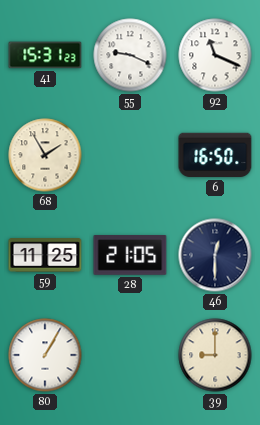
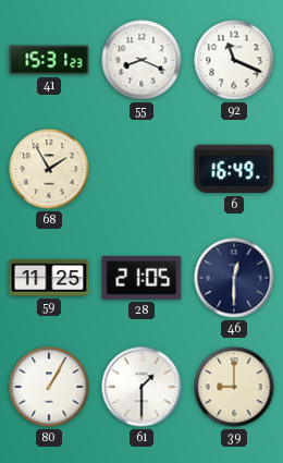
55: 9:19 -> 8:19
6: 16:50 -> 16:49
61: none -> 1:30
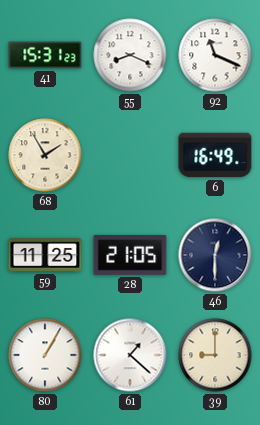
61: 1:30 -> 1:22
